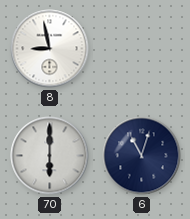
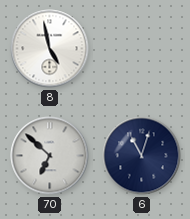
8: 8:58 -> 4:58
70: 6:00 -> 6:52
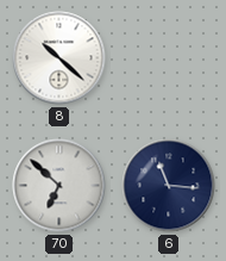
8: 4:58 -> 10:22
6: 11:03 -> 11:16
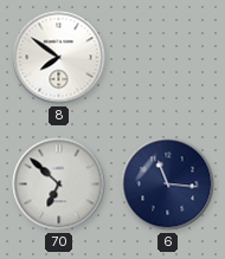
8: 10:22 -> 7:51
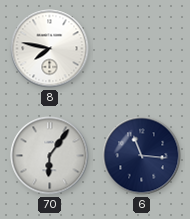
8: 7:51 -> 7:47
70: 6:52 -> 6:06
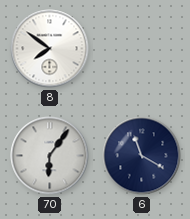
8: 7:47 -> 7:51
6: 11:16 -> 11:20
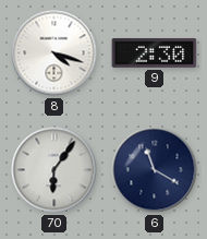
8: 7:51 -> 4:18
9: none -> 2:30
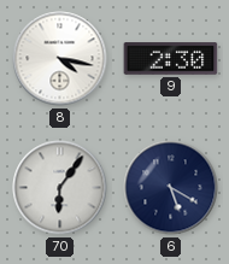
8: 4:18 -> 4:17
6: 11:20 -> 5:20
